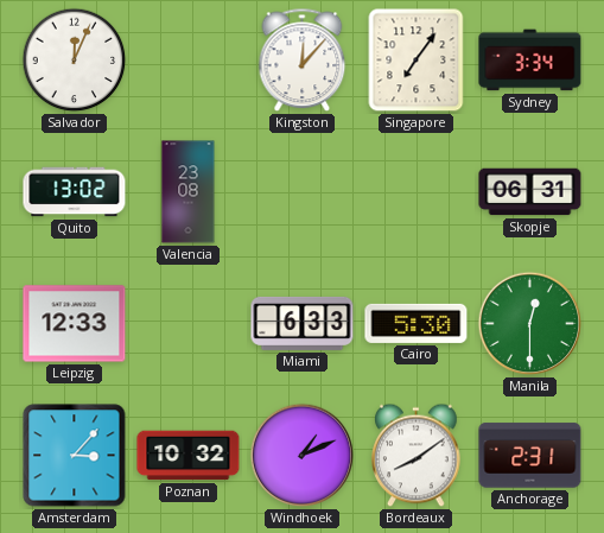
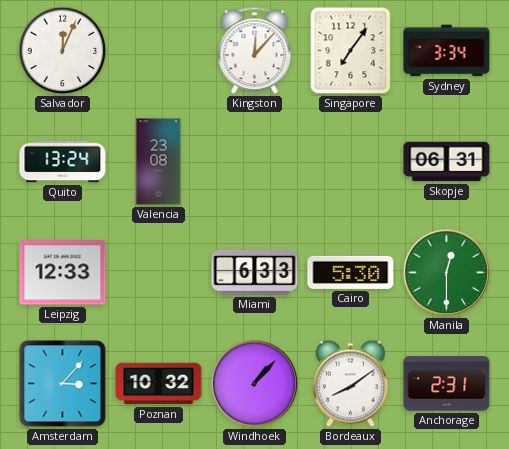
Quito: 13:02 -> 13:24
Windhoek: 1:11 -> 1:07
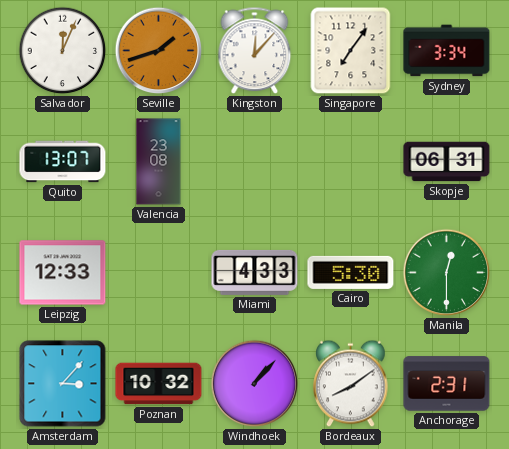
Seville: none -> 1:42
Quito: 13:24 -> 13:07
Miami: 6:33 -> 4:33
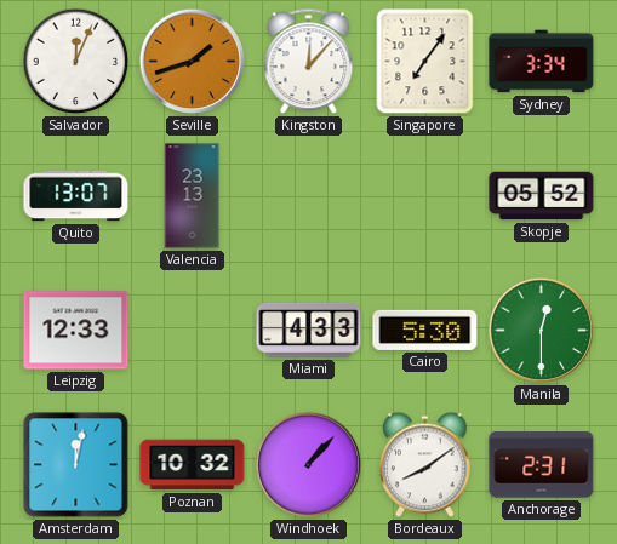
Valencia: 23:08 -> 23:13
Skopje: 06:31 -> 05:52
Amsterdam: 3:07 -> 12:02
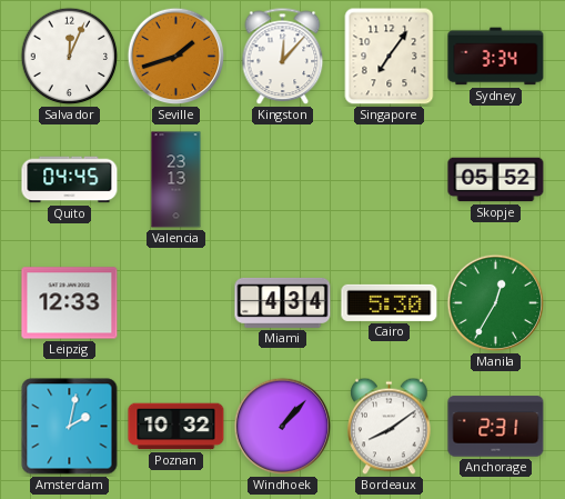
Quito: 13:07 -> 04:45
Miami: 4:33 -> 4:34
Manila: 12:30 -> 12:35
Amsterdam: 12:02 -> 2:02
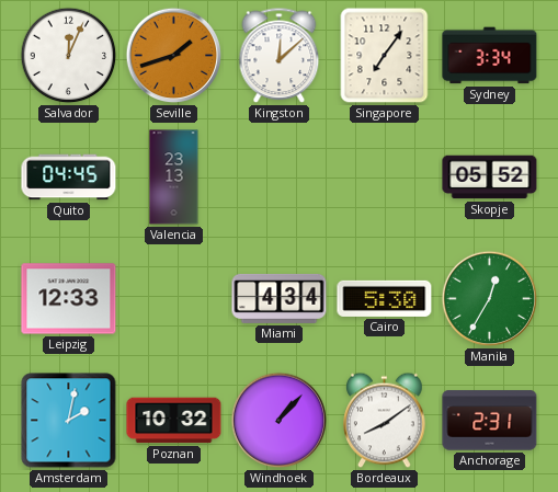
Kingston: 12:07 -> 12:08
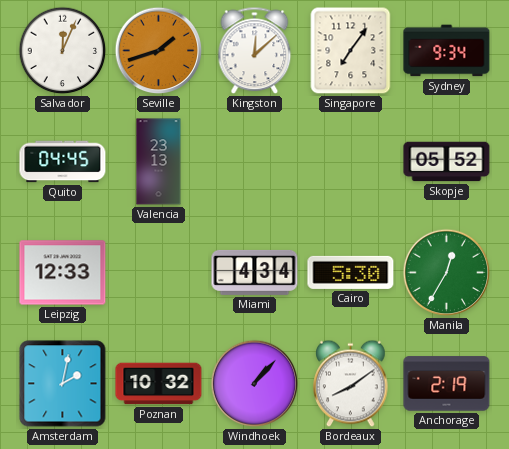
Sydney: 3:34 -> 9:34
Anchorage: 2:31 -> 2:19
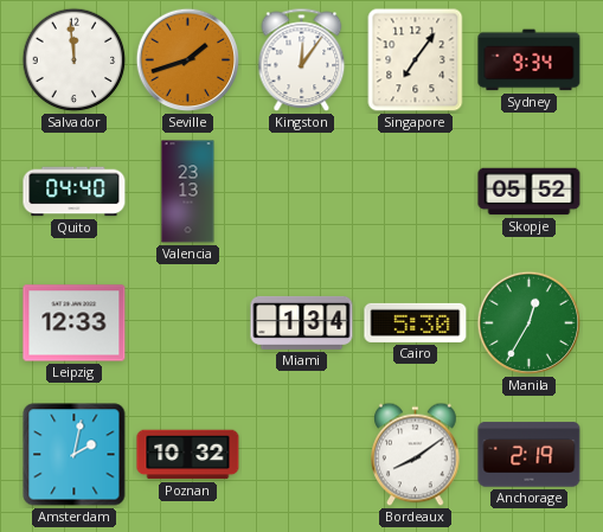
Salvador: 12:04 -> 11:59
Kingston: 12:08 -> 12:06
Quito: 04:45 -> 04:40
Miami: 4:34 -> 1:34
Windhoek: 1:07 -> none
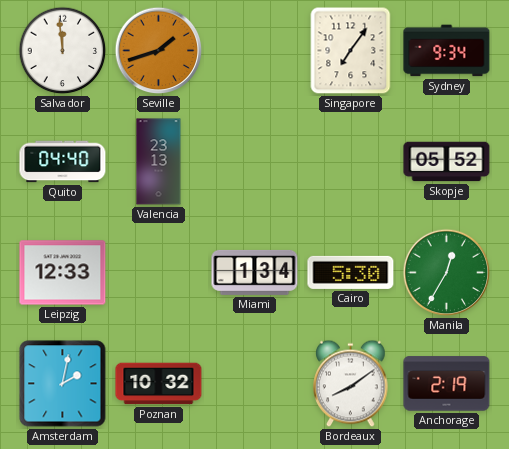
Kingston: 12:06 -> none
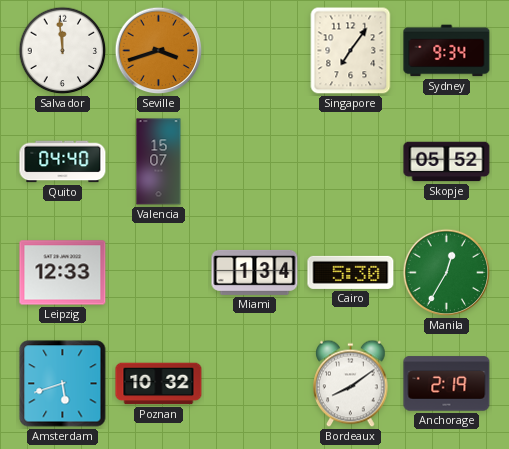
Seville: 1:42 -> 3:42
Valencia: 23:13 -> 15:07
Amsterdam: 2:02 -> 5:42
